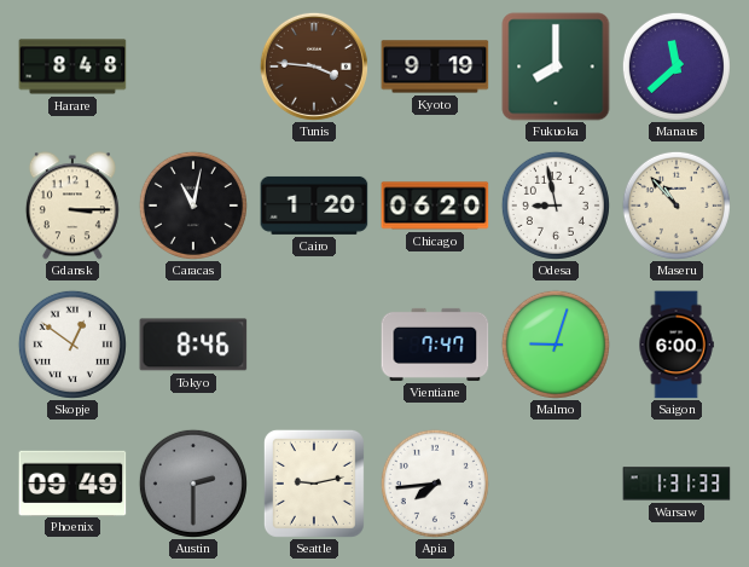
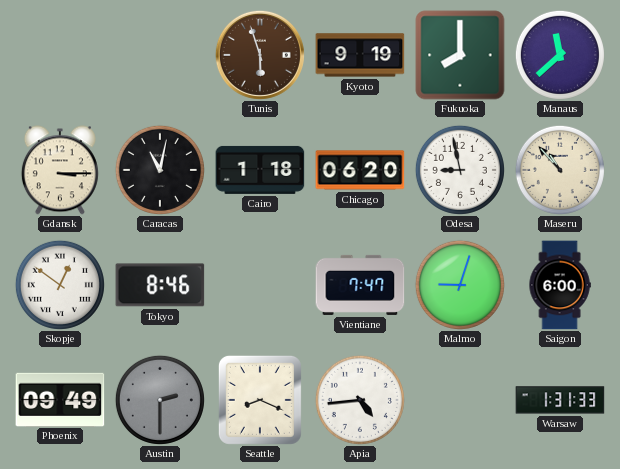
Harare: 8:48 -> none
Tunis: 3:46 -> 5:57
Cairo: 1:20 -> 1:18
Seattle: 9:13 -> 8:19
Apia: 7:44 -> 4:44
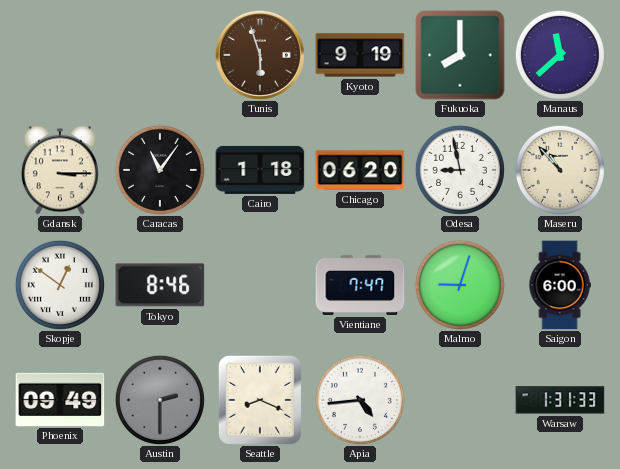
Caracas: 11:02 -> 11:06
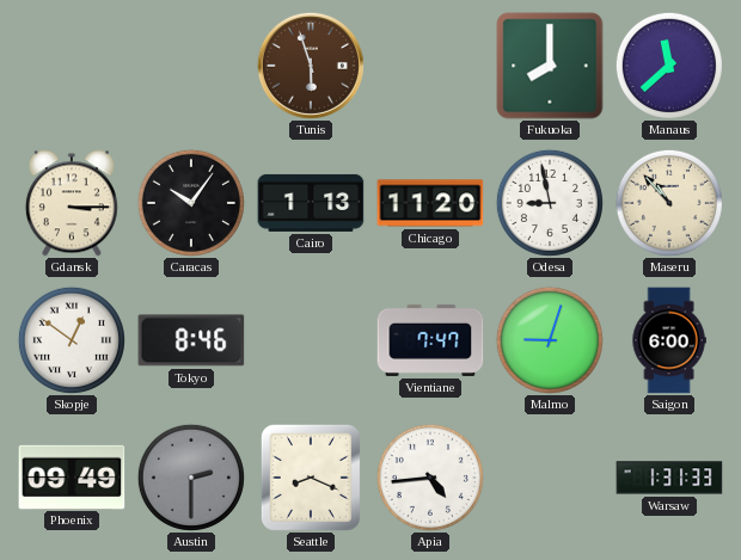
Kyoto: 9:19 -> none
Caracas: 11:06 -> 10:06
Cairo: 1:18 -> 1:13
Chicago: 06:20 -> 11:20
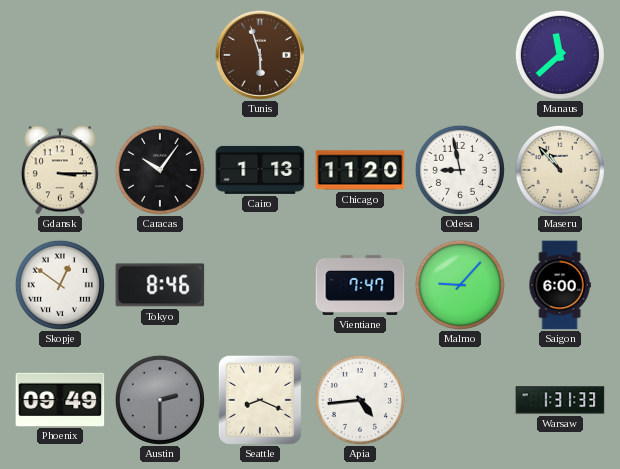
Fukuoka: 8:00 -> none
Malmo: 9:03 -> 9:07
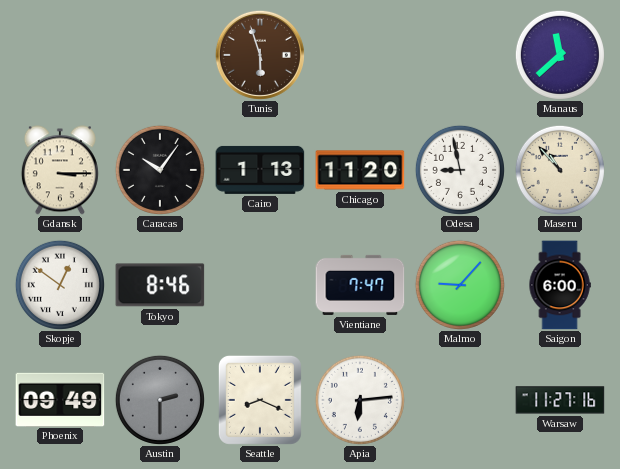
Apia: 4:44 -> 6:14
Warsaw: 1:31 -> 11:27
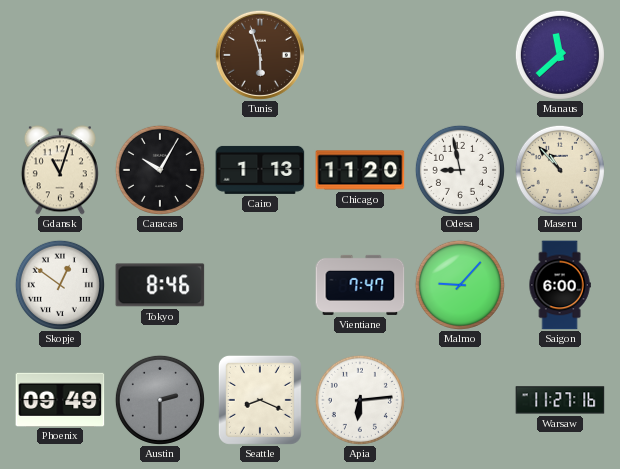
Gdansk: 3:15 -> 11:03
Caracas: 10:06 -> 10:05
